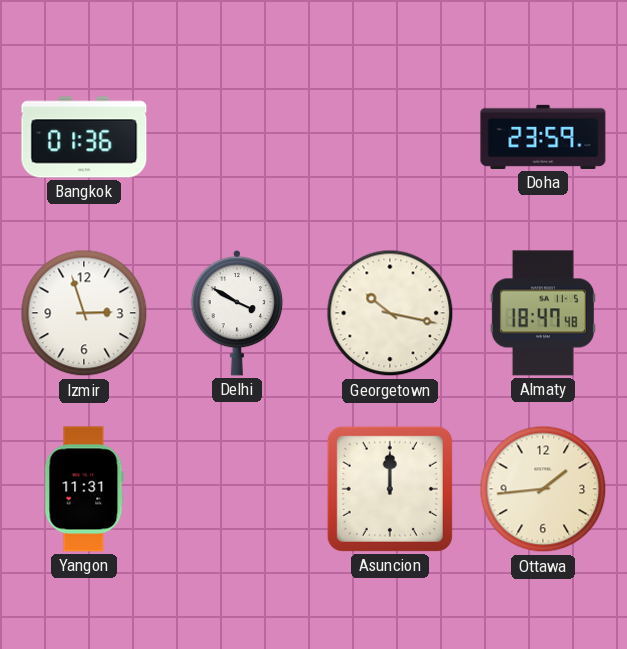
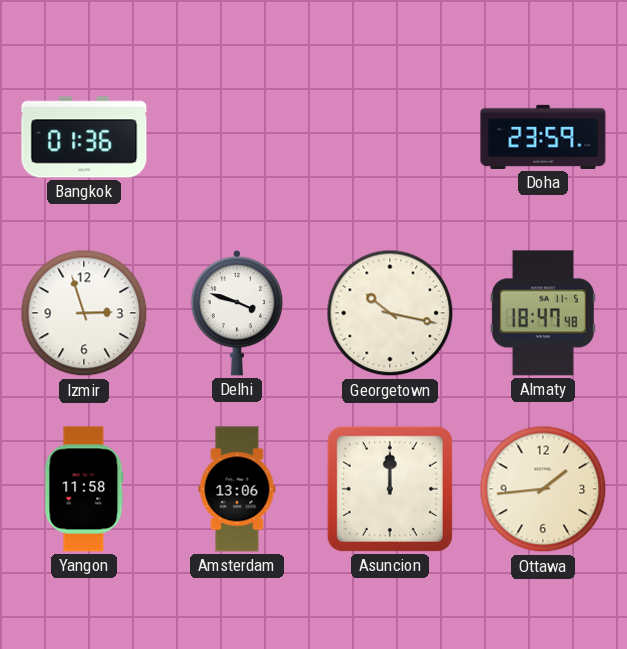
Delhi: 3:50 -> 3:48
Yangon: 11:31 -> 11:58
Amsterdam: none -> 13:06
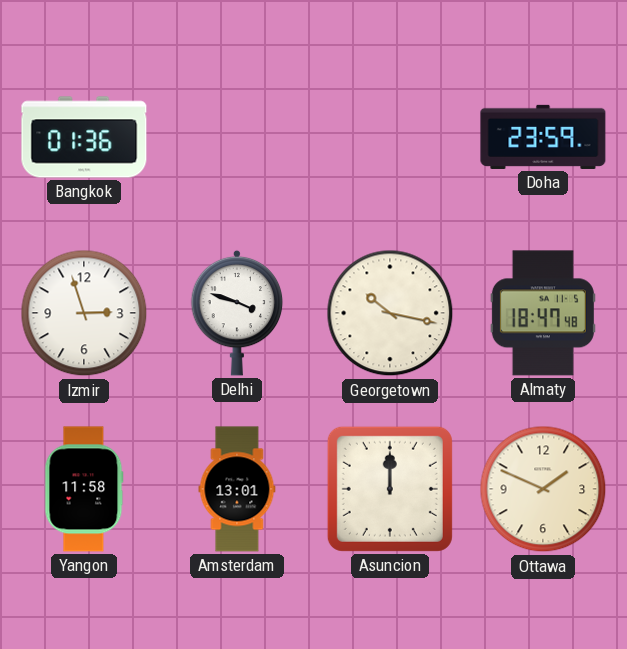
Amsterdam: 13:06 -> 13:01
Ottawa: 1:44 -> 1:49
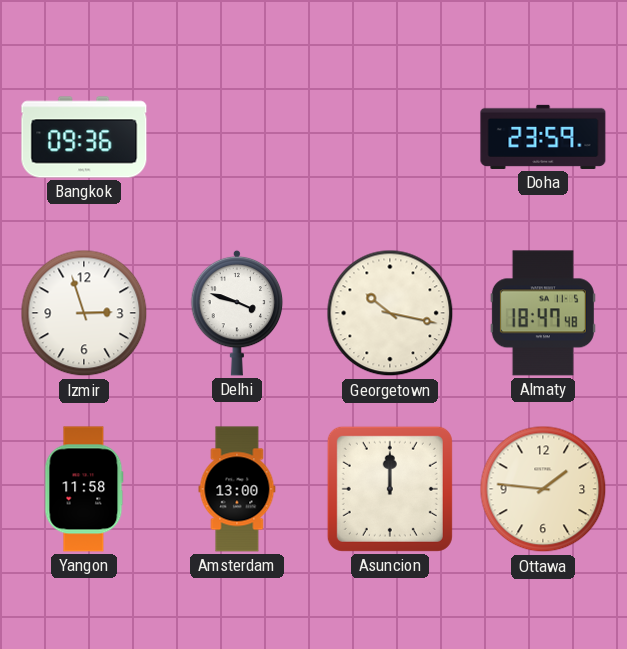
Bangkok: 01:36 -> 09:36
Amsterdam: 13:01 -> 13:00
Ottawa: 1:49 -> 1:46
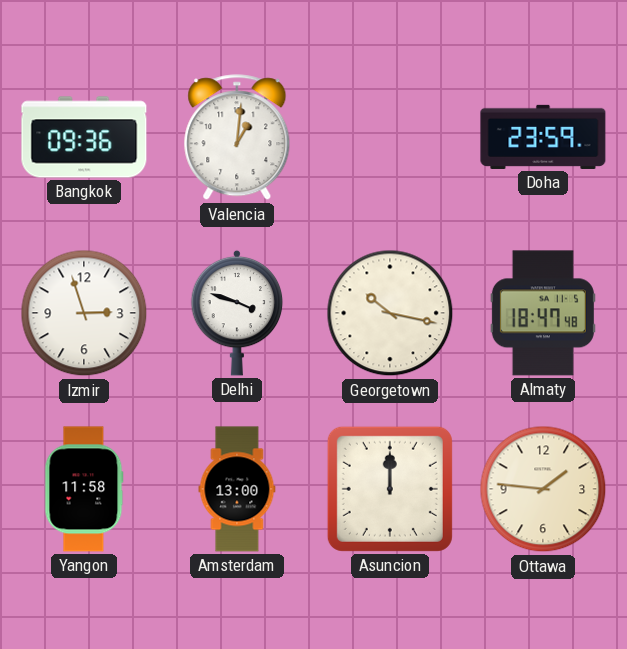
Valencia: none -> 1:01
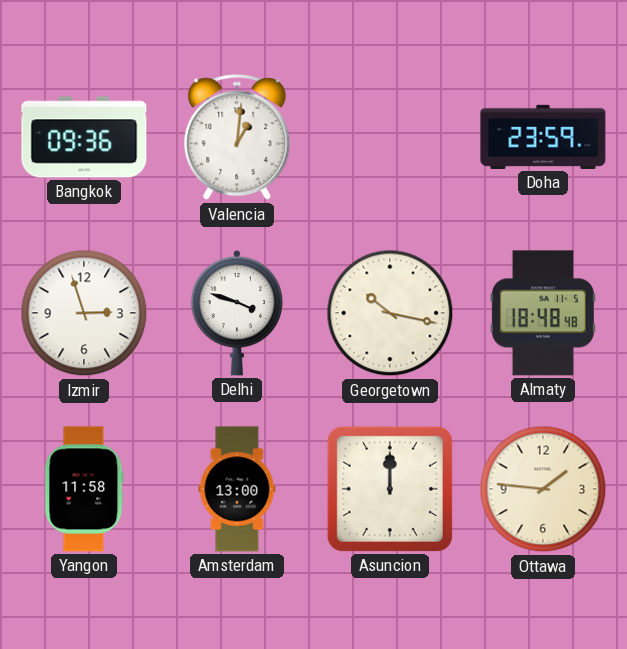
Almaty: 18:47 -> 18:48
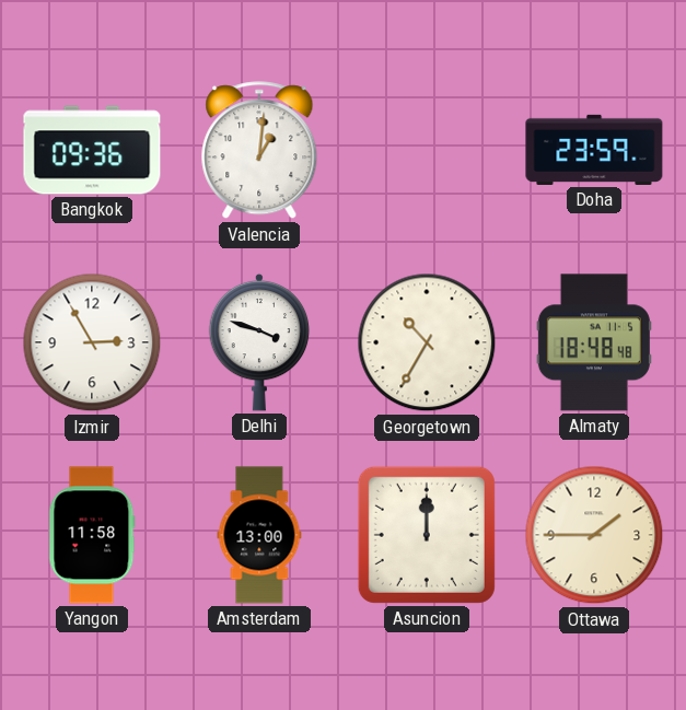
Izmir: 2:57 -> 2:55
Georgetown: 10:17 -> 10:35
Ottawa: 1:46 -> 1:45
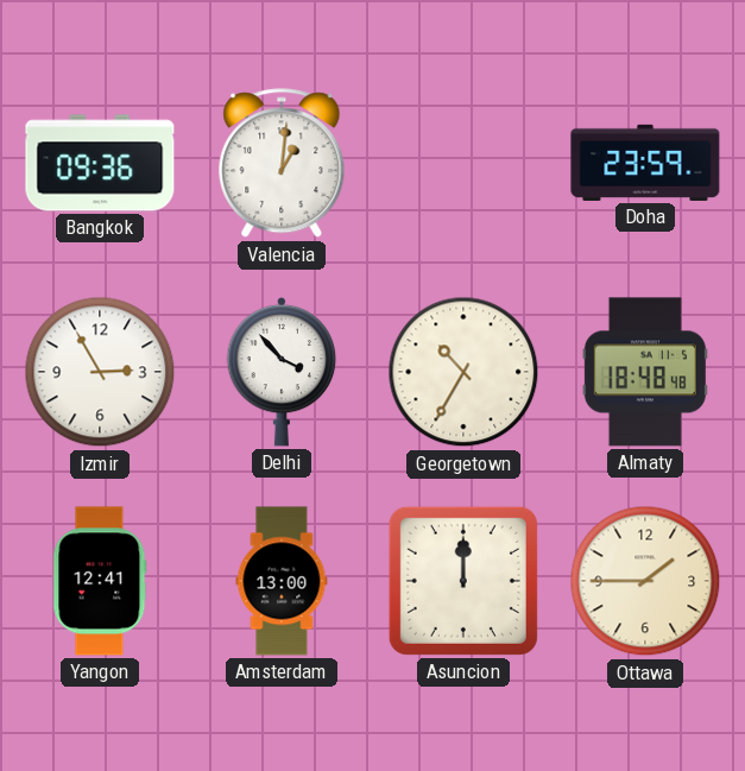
Delhi: 3:48 -> 3:53
Yangon: 11:58 -> 12:41
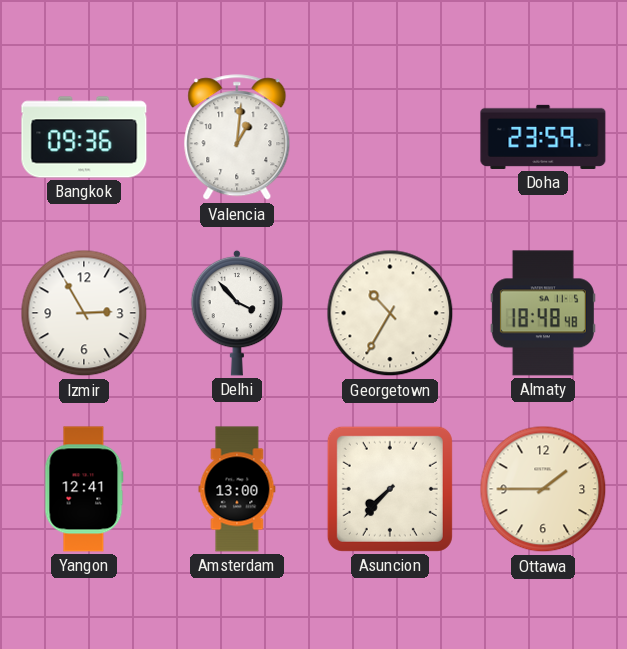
Asuncion: 12:00 -> 7:37
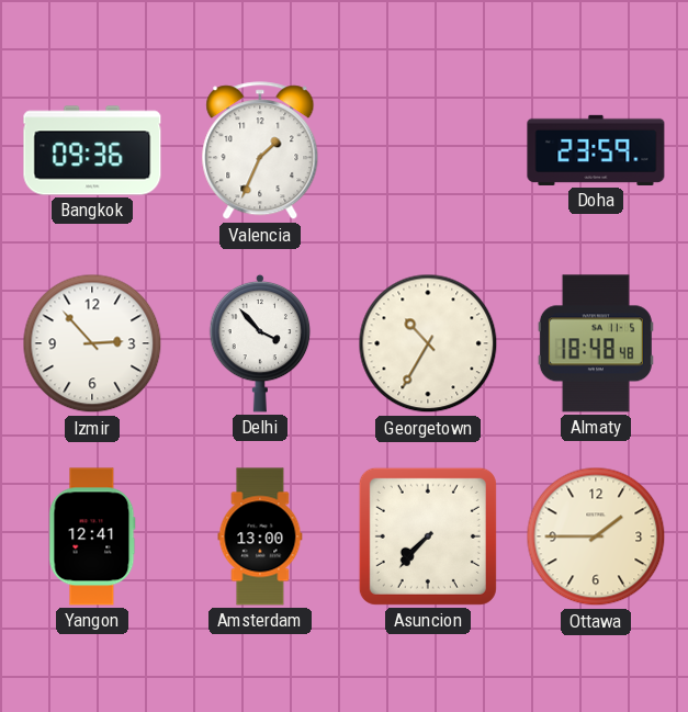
Valencia: 1:01 -> 1:34
Izmir: 2:55 -> 2:53
